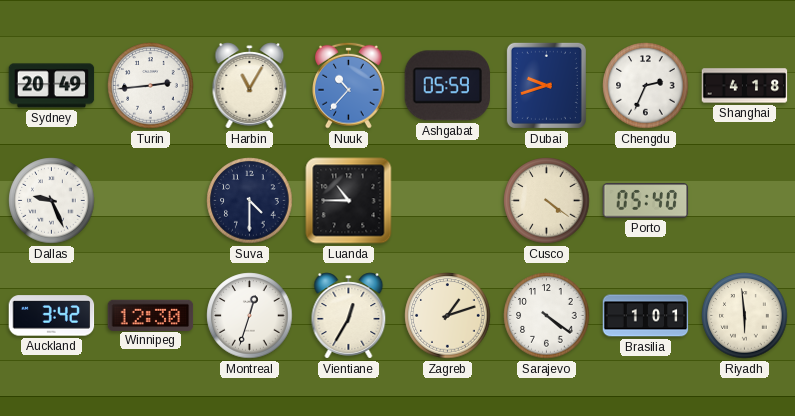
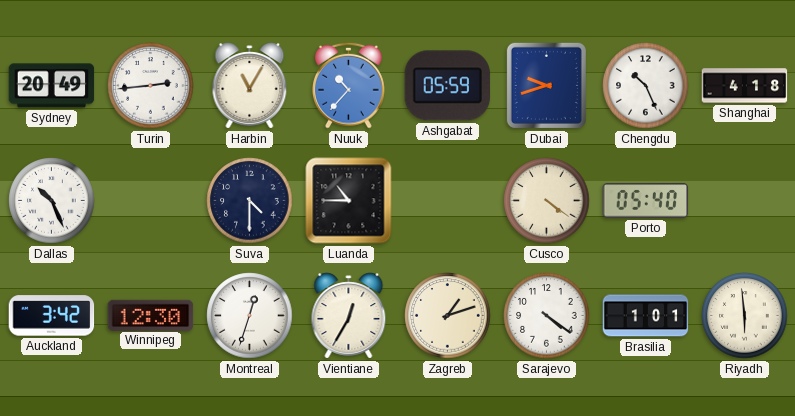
Chengdu: 2:34 -> 10:26
Dallas: 9:26 -> 10:26
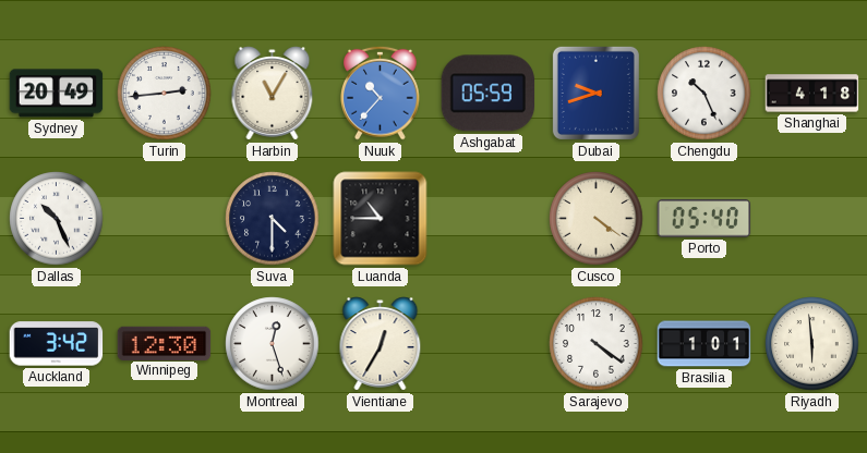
Montreal: 12:33 -> 12:27
Zagreb: 1:12 -> none
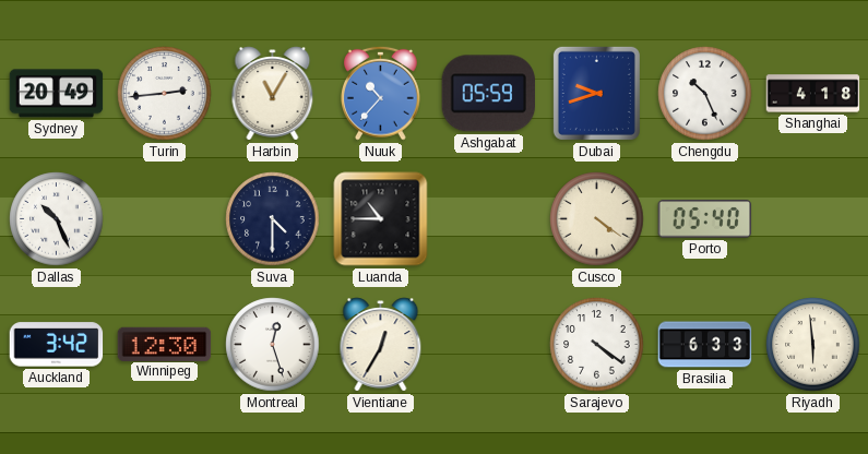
Brasilia: 1:01 -> 6:33
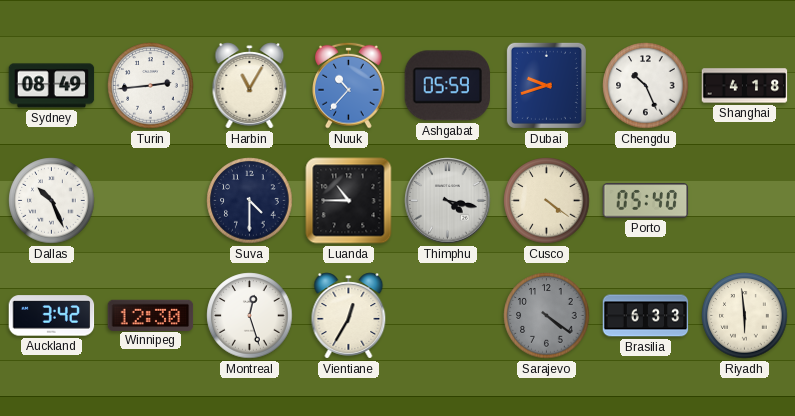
Sydney: 20:49 -> 08:49
Thimphu: none -> 4:17
Sarajevo dial: white -> grey
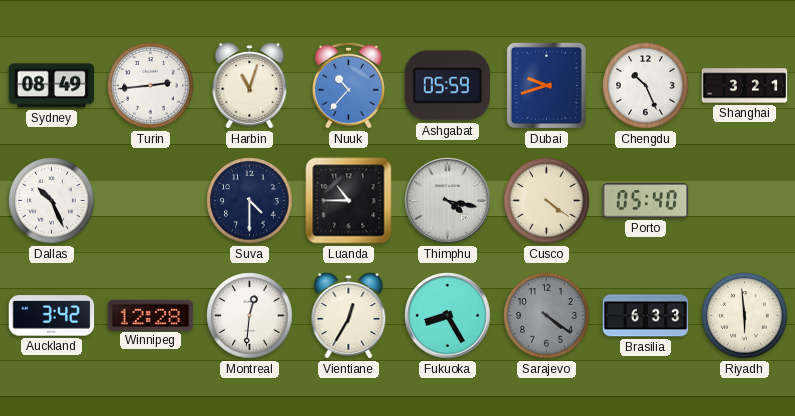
Harbin: 11:05 -> 11:03
Shanghai: 4:18 -> 3:21
Winnipeg: 12:30 -> 12:28
Montreal: 12:27 -> 12:31
Fukuoka: none -> 8:25
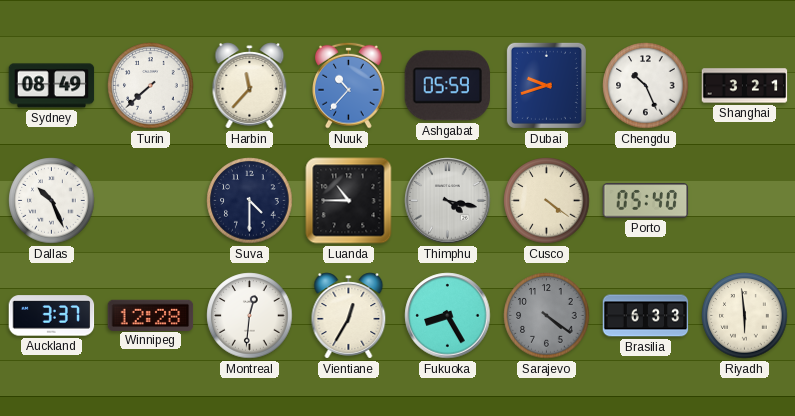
Turin: 2:44 -> 7:38
Harbin: 11:03 -> 11:37
Auckland: 3:42 -> 3:37
